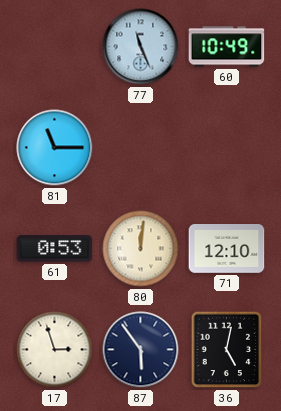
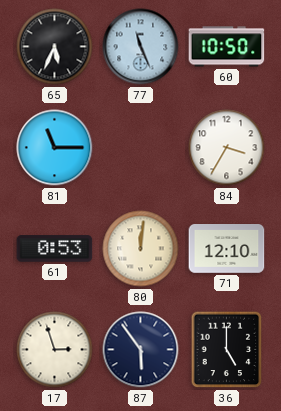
65: none -> 5:34
60: 10:49 -> 10:50
84: none -> 3:35
36: 5:02 -> 5:00
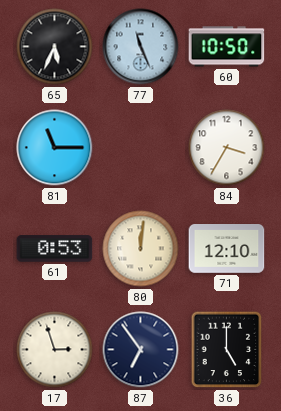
87: 5:54 -> 6:54
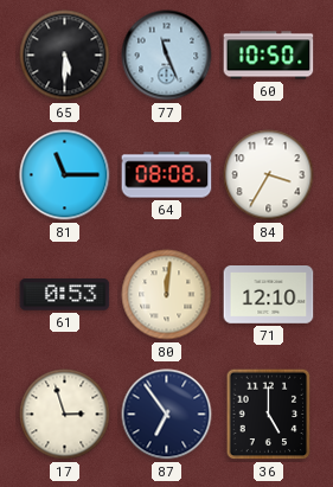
65: 5:34 -> 5:30
64: none -> 08:08
